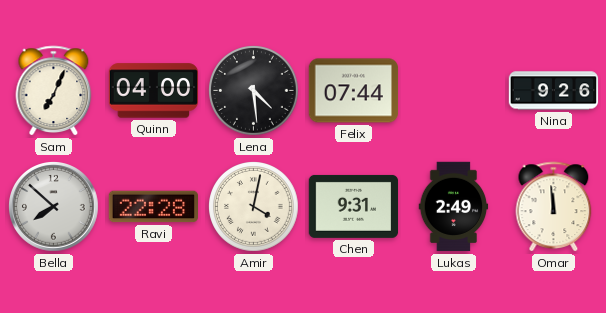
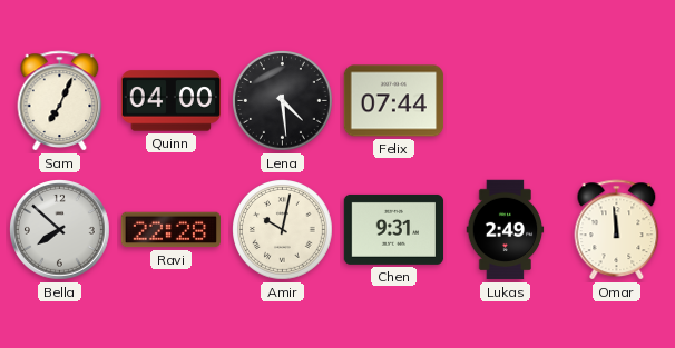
Nina: 9:26 -> none
Amir: 4:02 -> 10:02
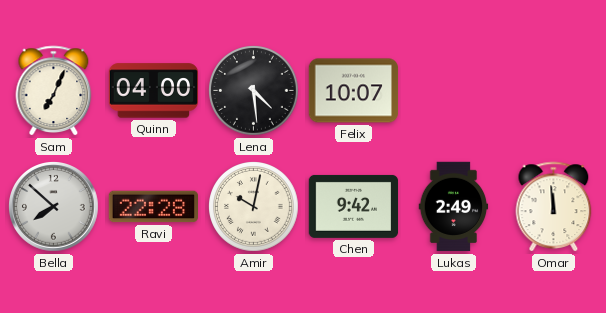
Felix: 07:44 -> 10:07
Chen: 9:31 -> 9:42
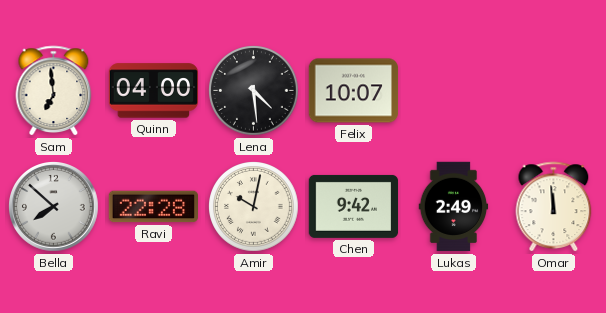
Sam: 7:04 -> 6:59
